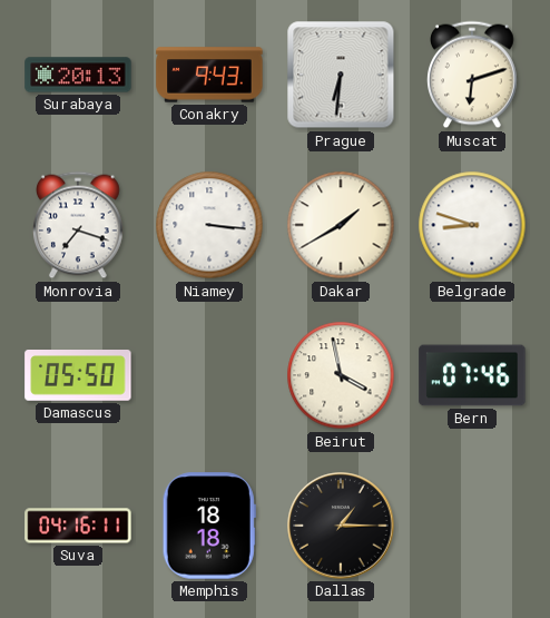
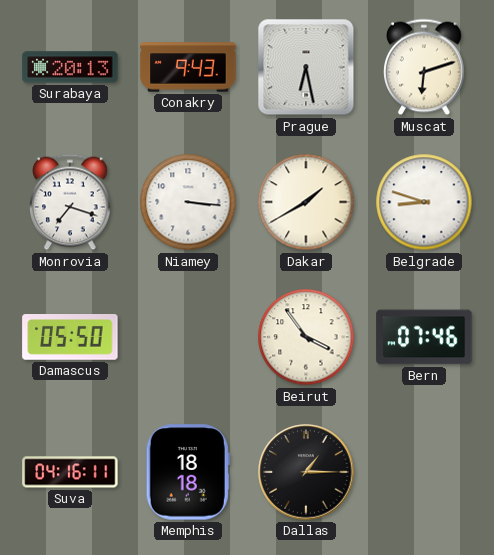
Prague: 6:31 -> 6:28
Beirut: 3:58 -> 3:54
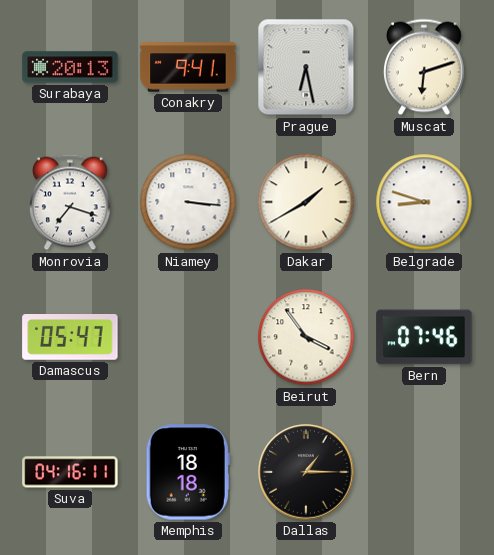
Conakry: 9:43 -> 9:41
Damascus: 05:50 -> 05:47
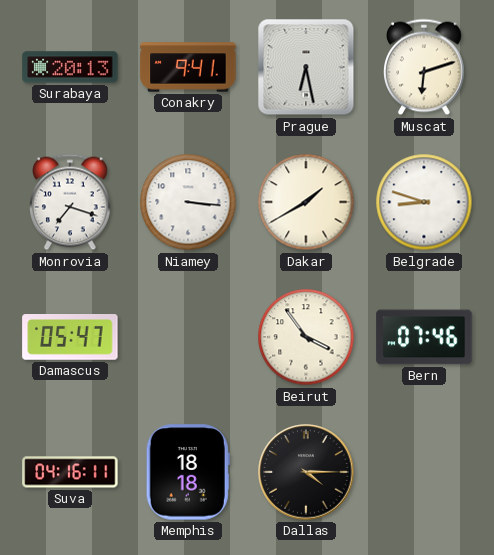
Dallas: 1:15 -> 4:15
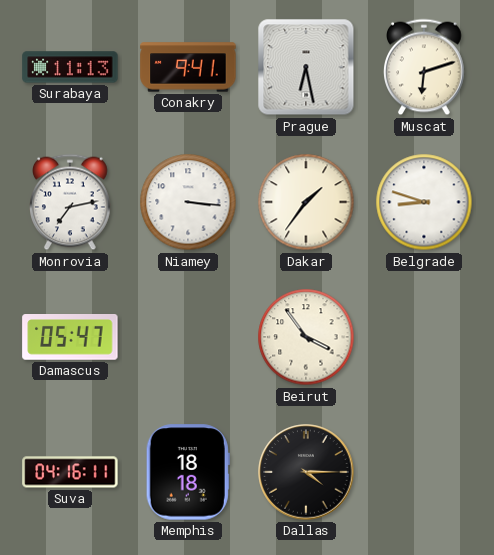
Surabaya: 20:13 -> 11:13
Monrovia: 7:18 -> 7:13
Dakar: 1:40 -> 1:36
Bern: 07:46 -> none
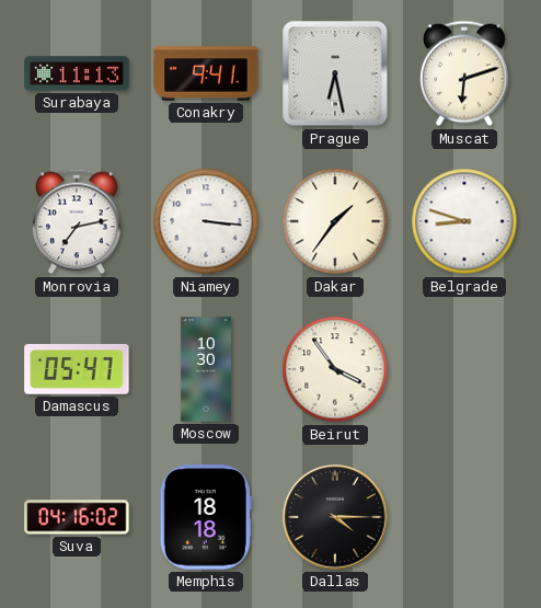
Moscow: none -> 10:30
Suva: 04:16:11 -> 04:16:02
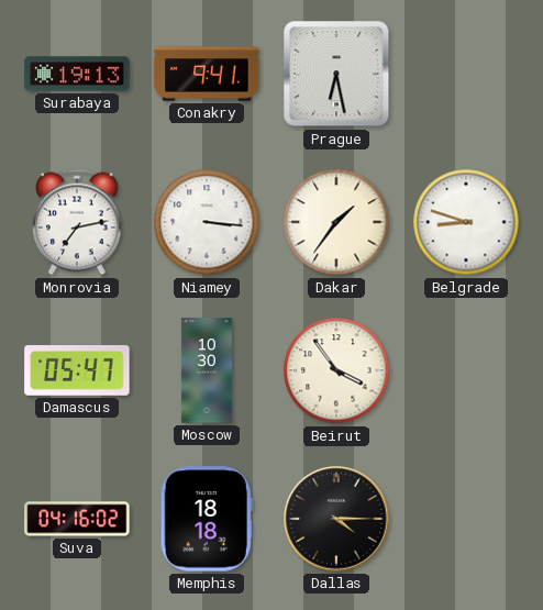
Surabaya: 11:13 -> 19:13
Muscat: 6:12 -> none
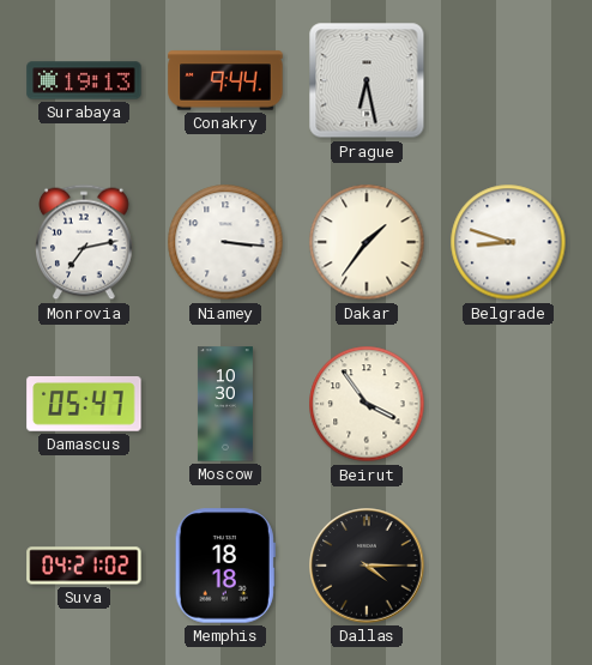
Conakry: 9:41 -> 9:44
Suva: 04:16 -> 04:21
